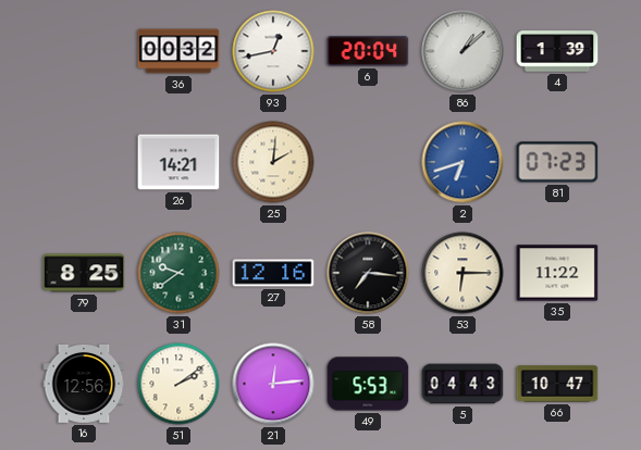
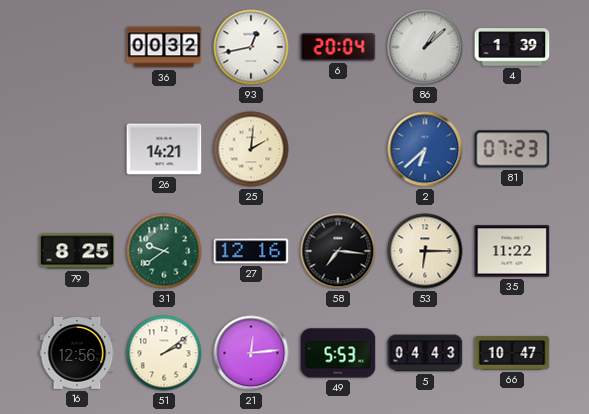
2: 6:42 -> 6:38
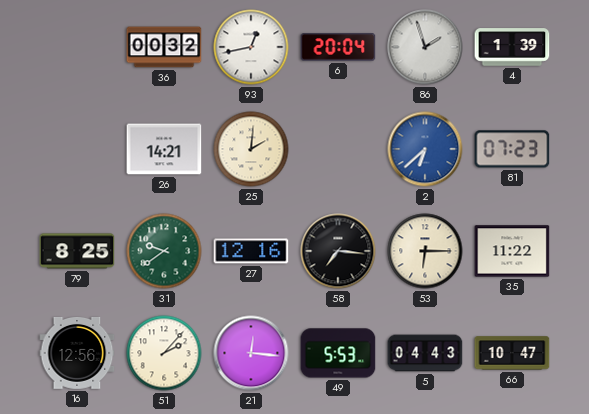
86: 1:08 -> 1:57
51: 2:09 -> 2:07
21: 12:14 -> 12:16
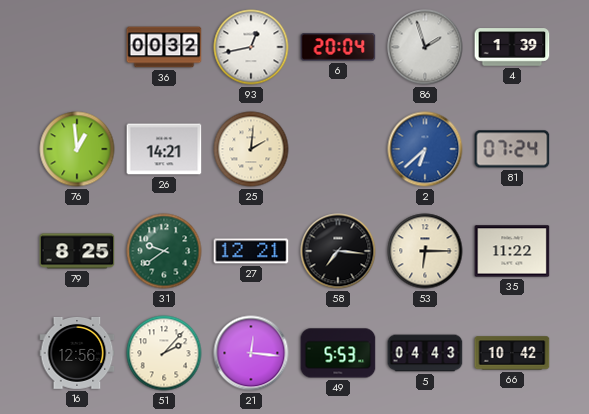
76: none -> 12:59
81: 07:23 -> 07:24
27: 12:16 -> 12:21
66: 10:47 -> 10:42
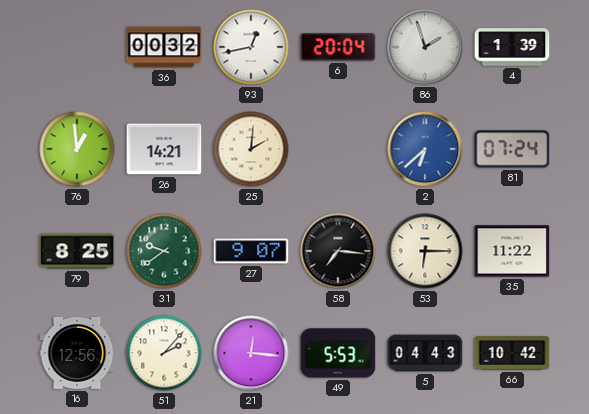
27: 12:21 -> 9:07
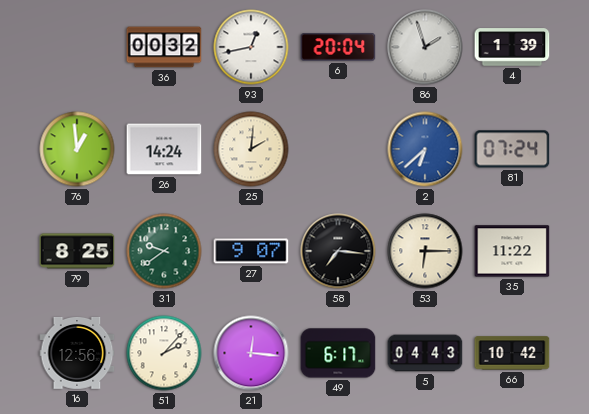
26: 14:21 -> 14:24
49: 5:53 -> 6:17
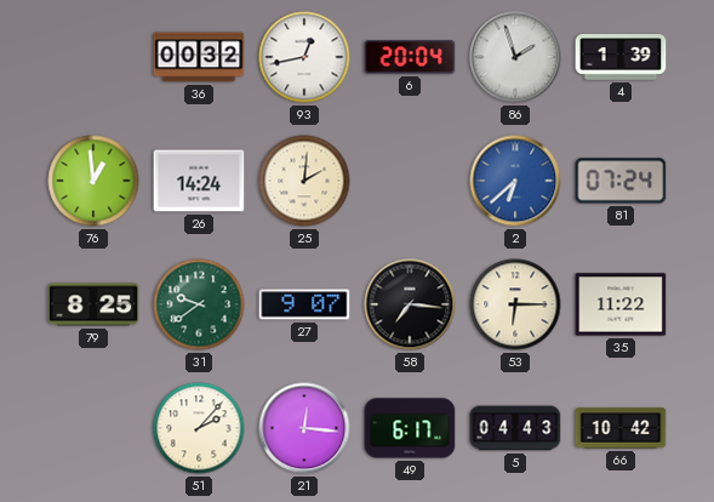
16: 12:56 -> none
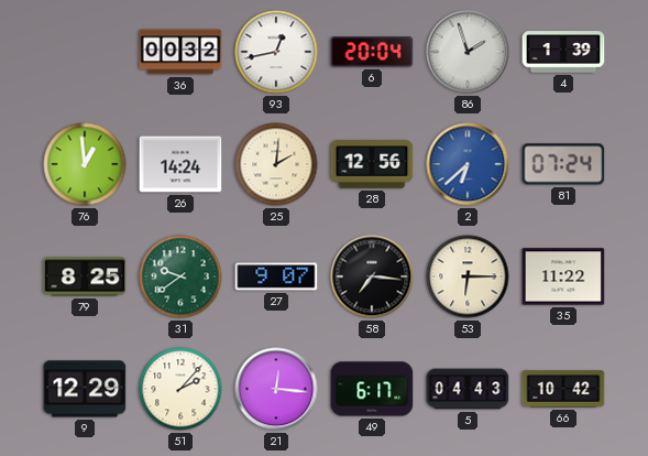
28: none -> 12:56
9: none -> 12:29
